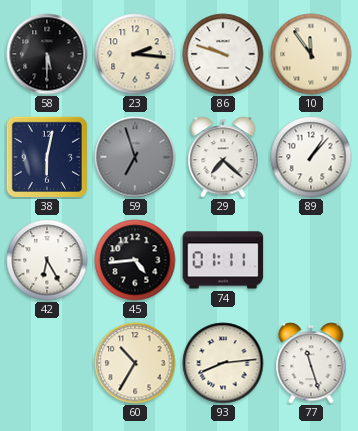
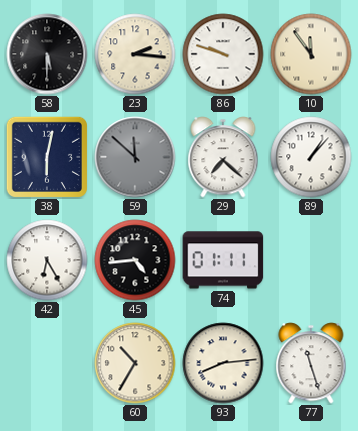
59: 6:57 -> 11:52
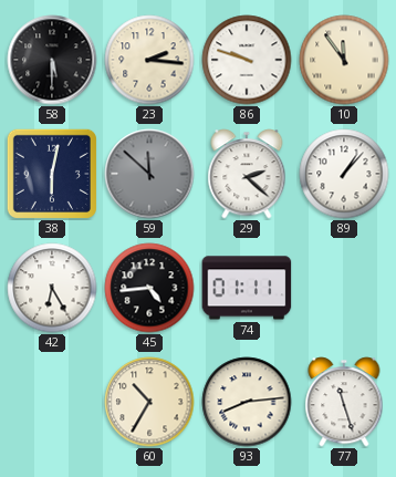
29: 7:22 -> 2:22
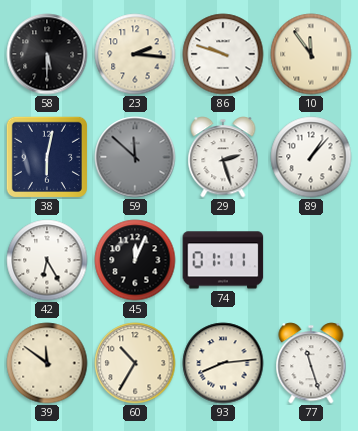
29: 2:22 -> 2:27
45: 4:44 -> 12:04
39: none -> 11:51
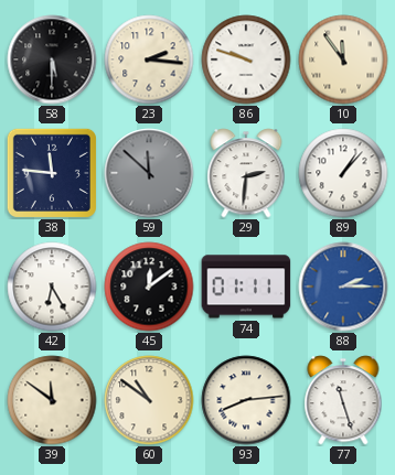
38: 6:02 -> 11:46
29: 2:27 -> 2:31
45: 12:04 -> 12:09
88: none -> 2:15
60: 10:35 -> 10:51
